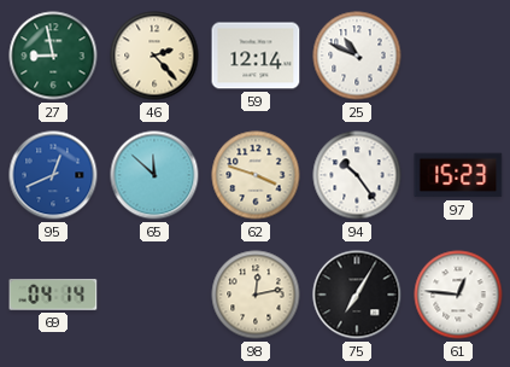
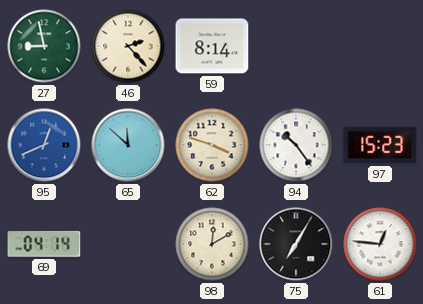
59: 12:14 -> 8:14
25: 10:49 -> none
98: 12:13 -> 12:10
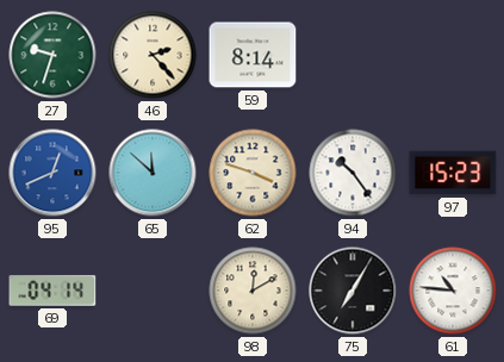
27: 8:58 -> 9:33
61: 12:46 -> 10:46
